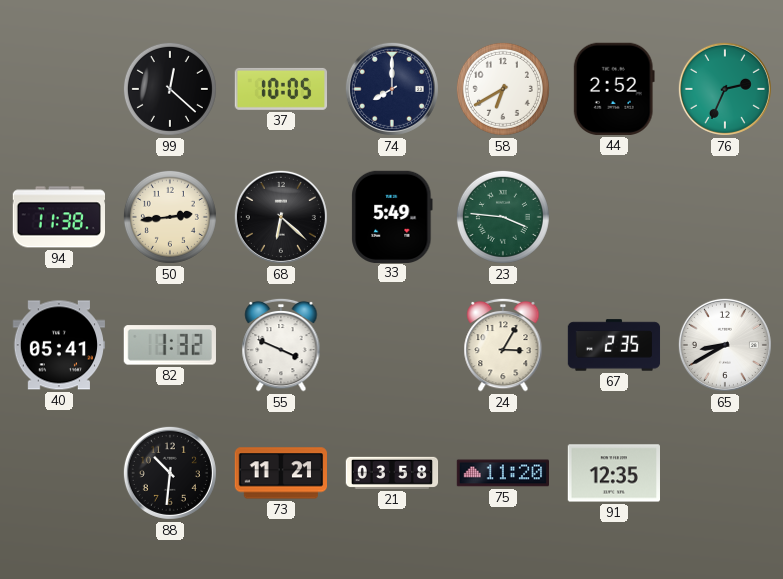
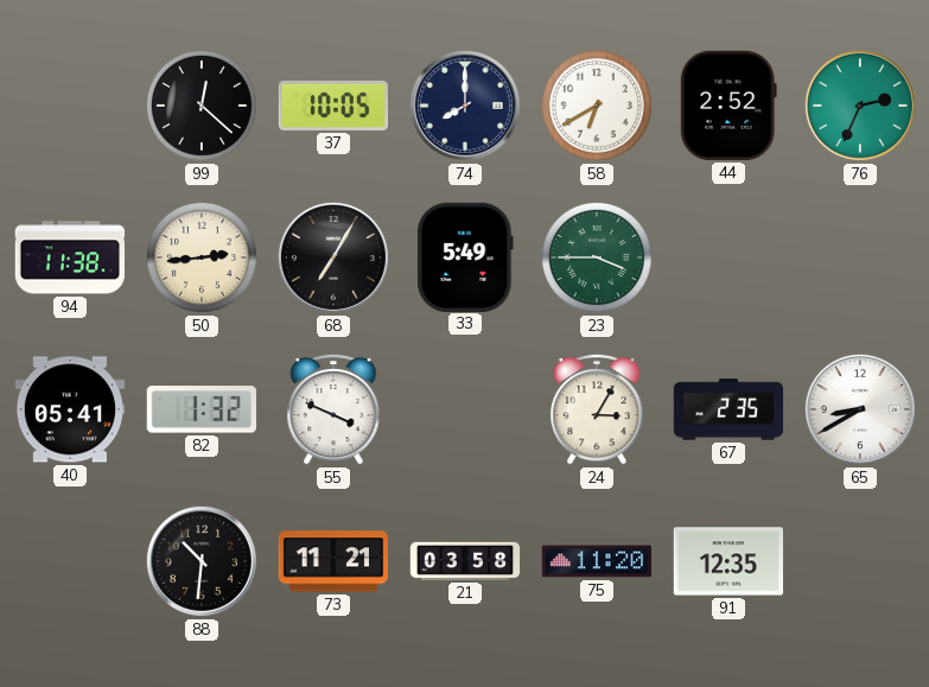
68: 6:22 -> 7:05
23: 3:46 -> 3:45
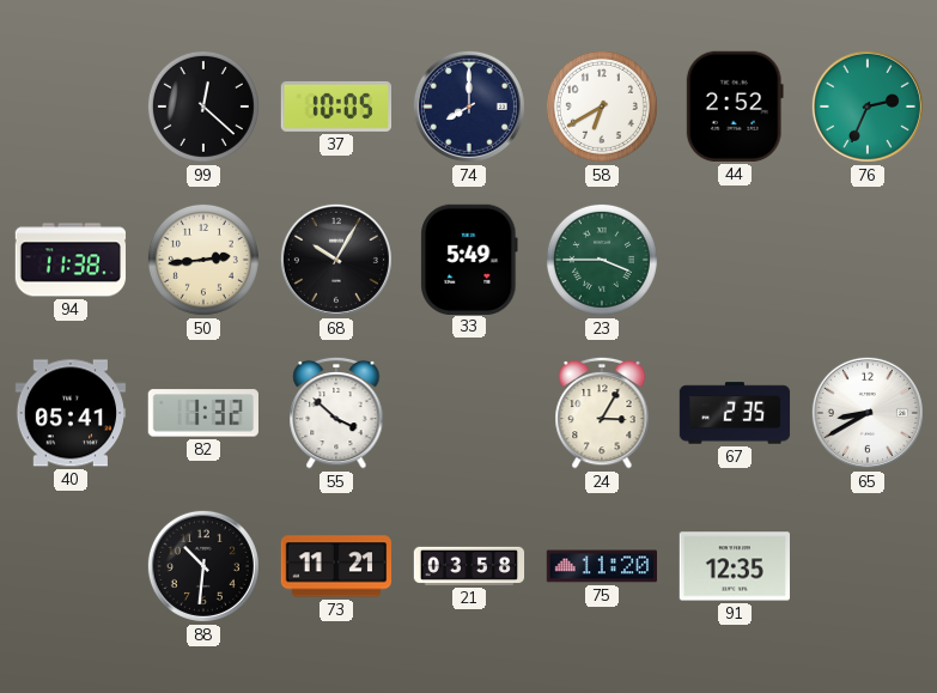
68: 7:05 -> 10:05
55: 3:49 -> 3:52
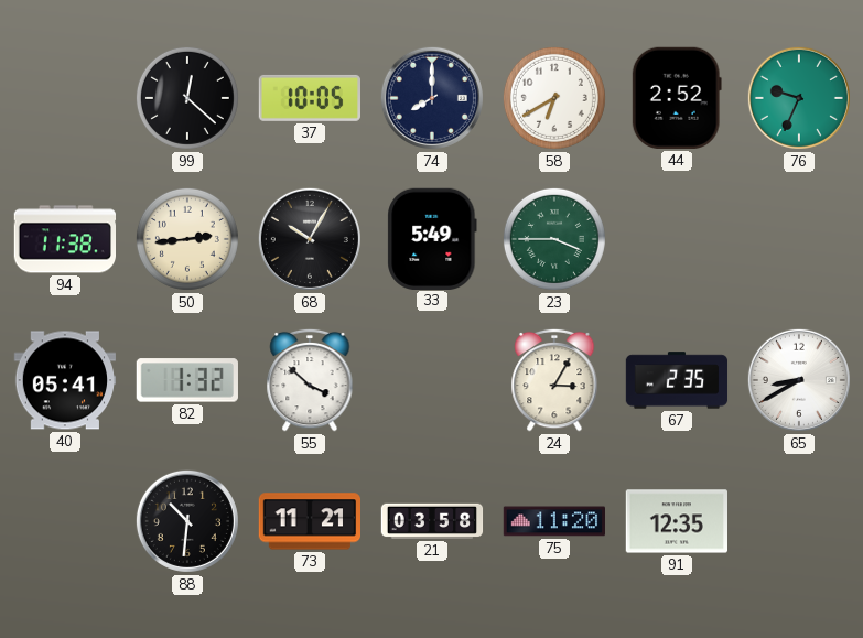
76: 2:34 -> 9:34
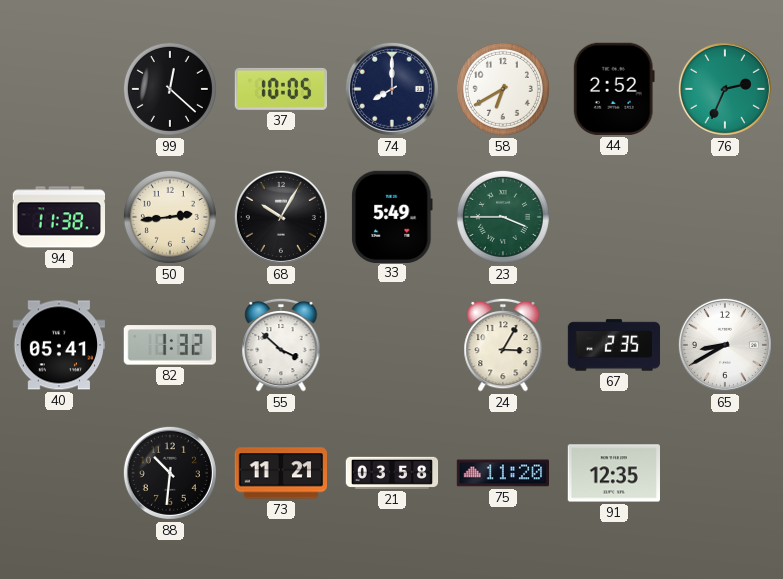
76: 9:34 -> 2:34
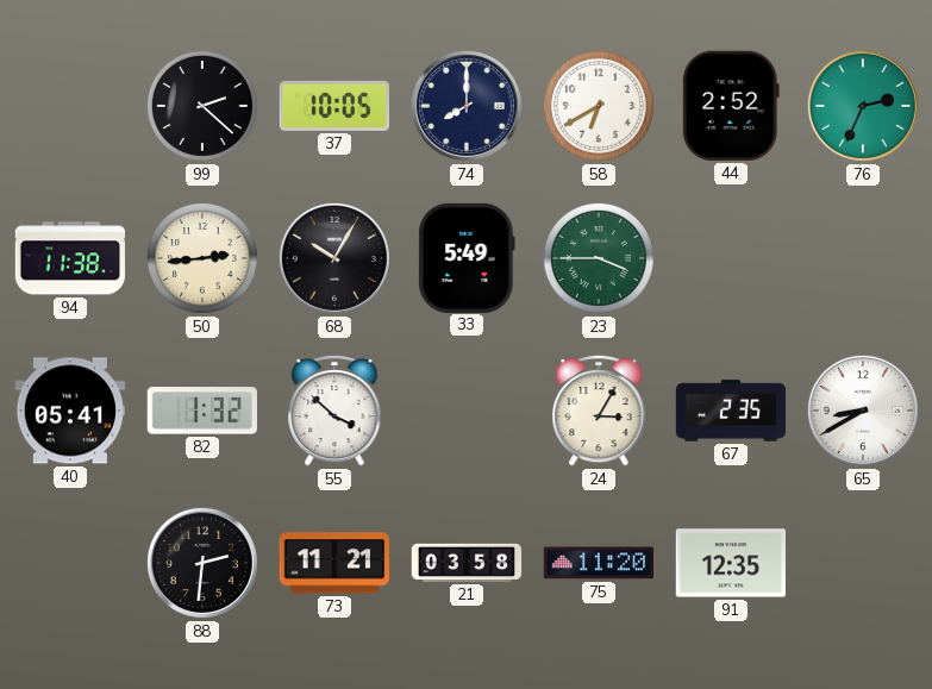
99: 12:22 -> 2:22
88: 10:31 -> 2:31
